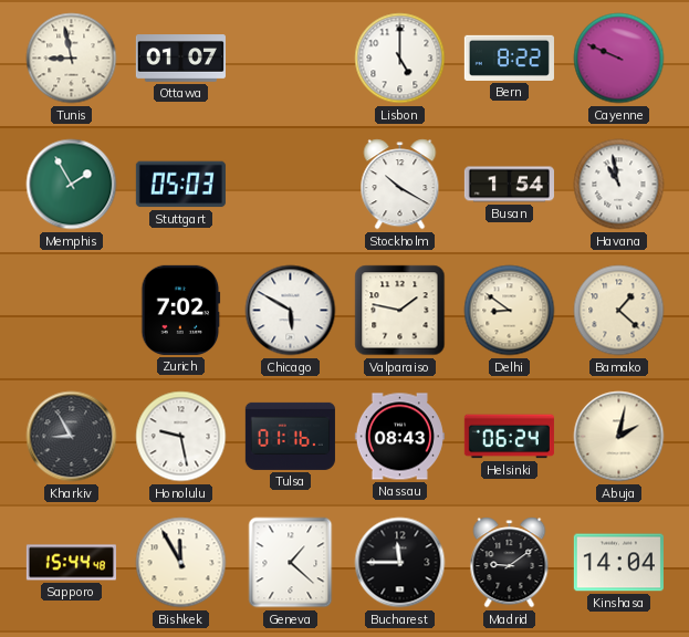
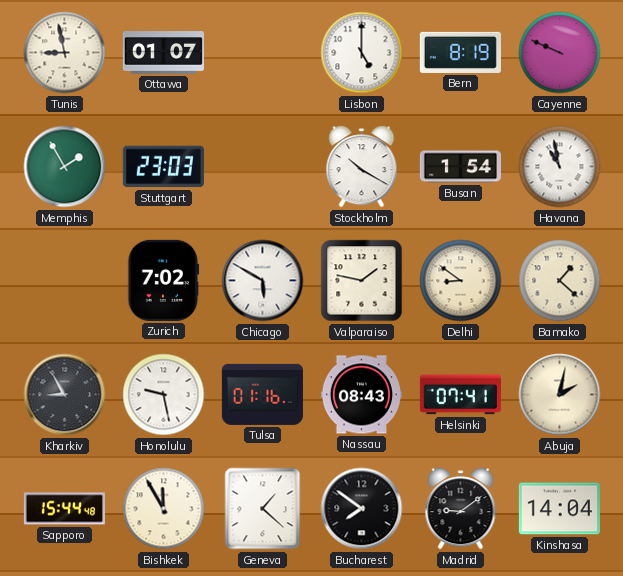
Bern: 8:22 -> 8:19
Stuttgart: 05:03 -> 23:03
Helsinki: 06:24 -> 07:41
Bucharest: 11:45 -> 7:51
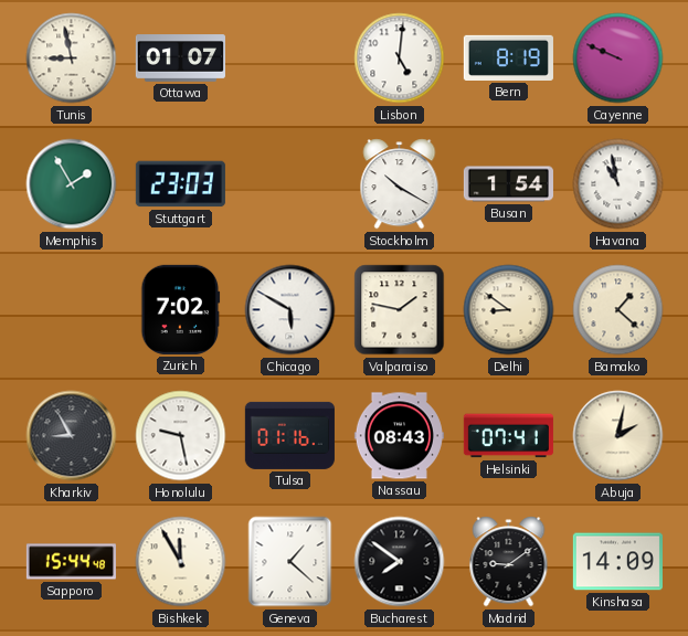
Lisbon: 5:00 -> 5:01
Kinshasa: 14:04 -> 14:09
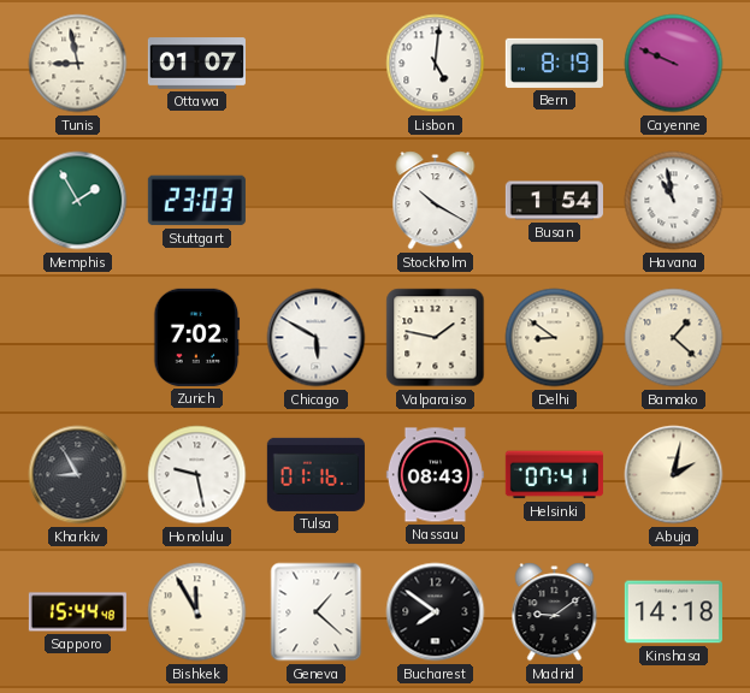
Kinshasa: 14:09 -> 14:18
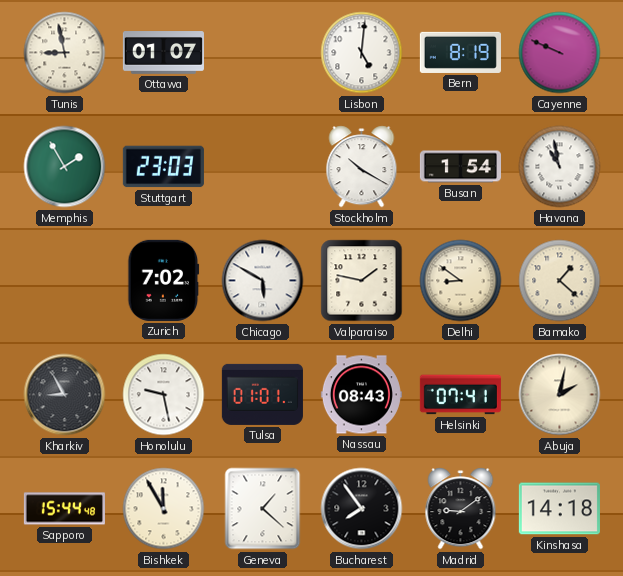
Tulsa: 01:16 -> 01:01
Bucharest: 7:51 -> 7:54
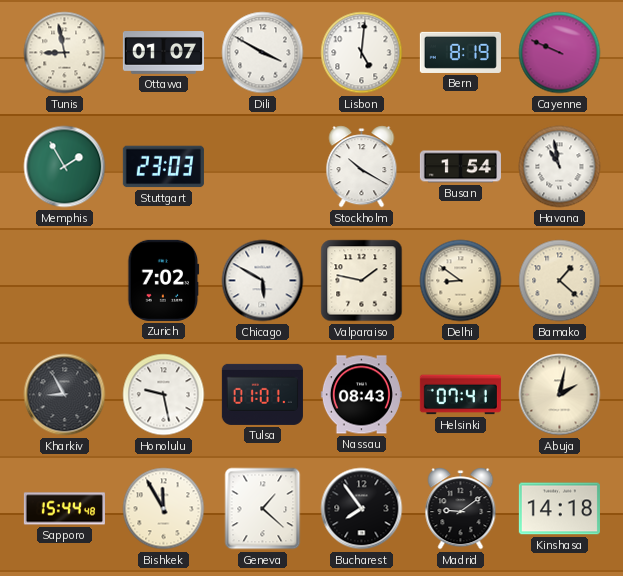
Dili: none -> 3:50
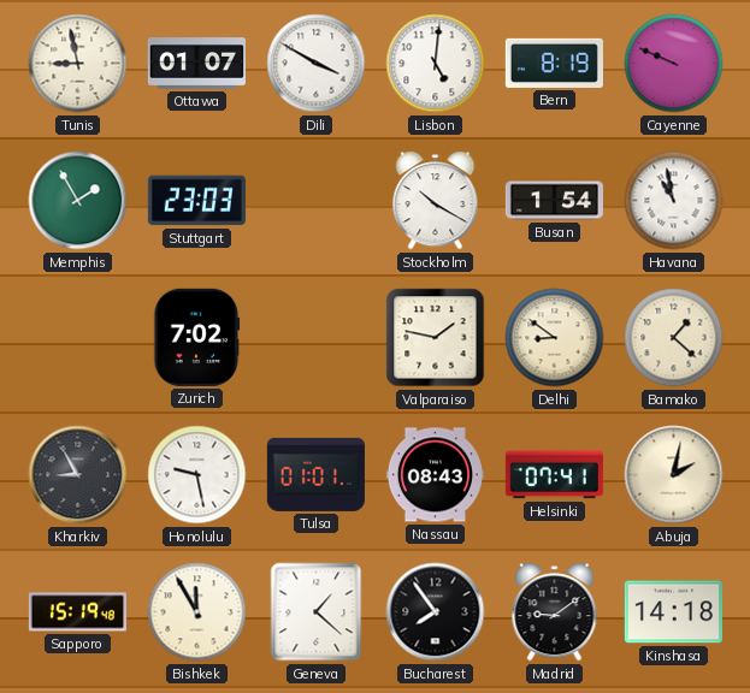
Chicago: 5:50 -> none
Sapporo: 15:44 -> 15:19
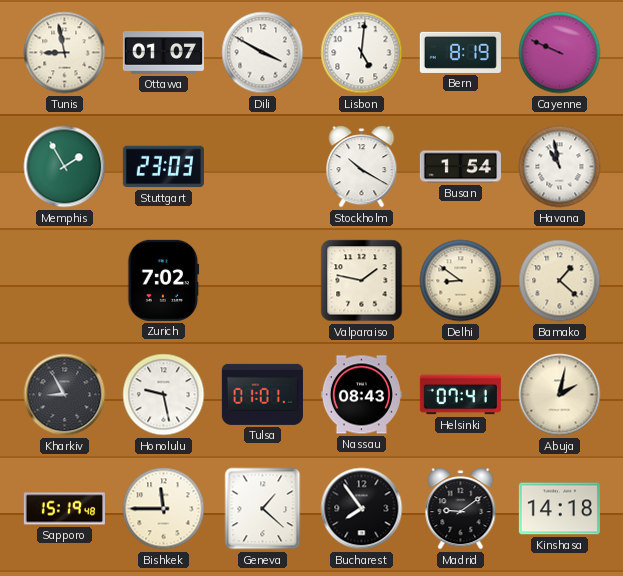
Bishkek: 11:55 -> 11:45
